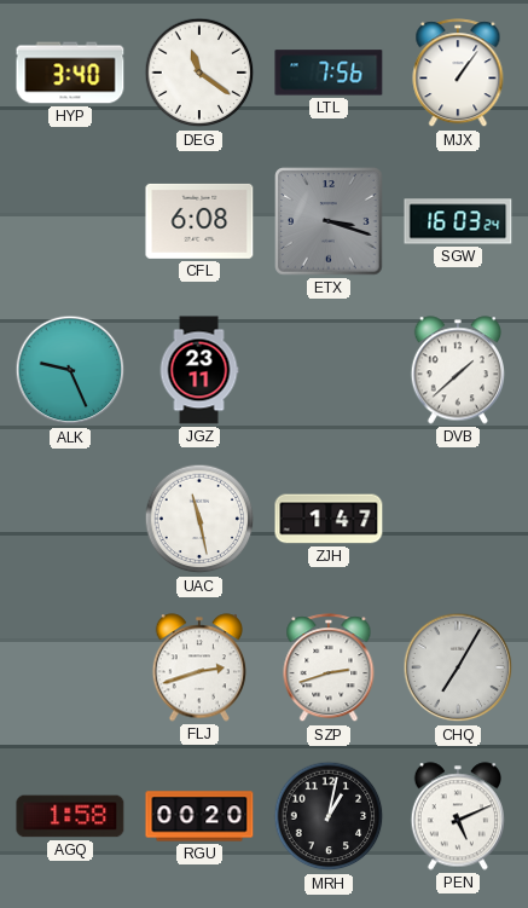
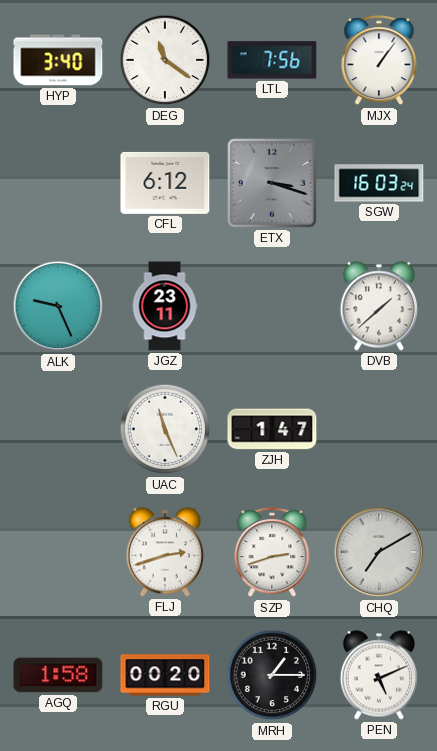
CFL: 6:08 -> 6:12
UAC: 11:28 -> 11:26
CHQ: 7:05 -> 7:10
MRH: 1:02 -> 1:15
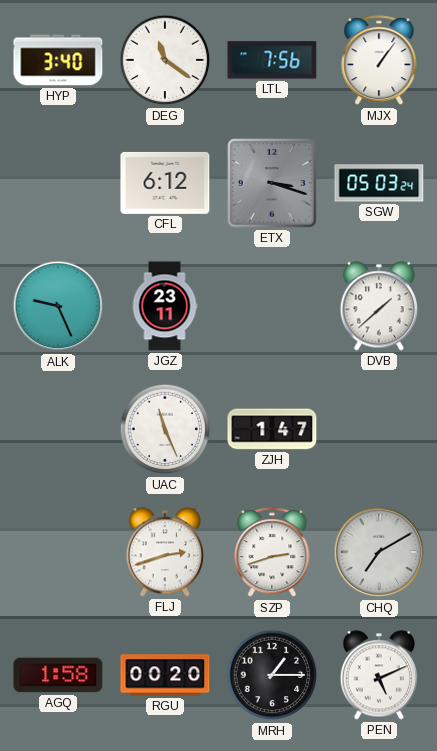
SGW: 16:03 -> 05:03
